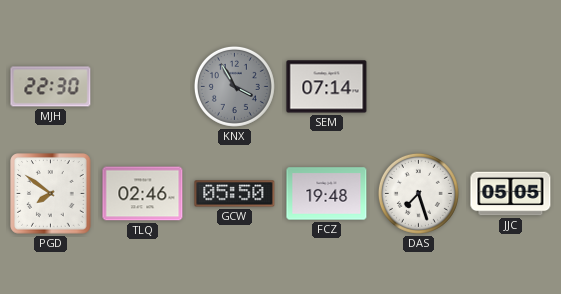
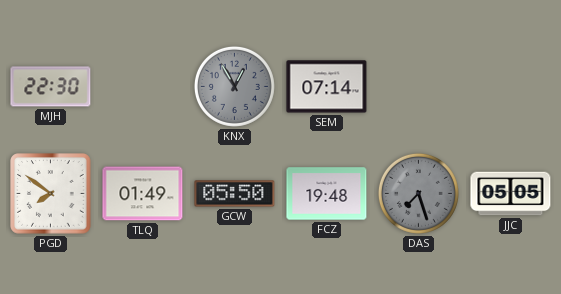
KNX: 3:55 -> 12:55
TLQ: 02:46 -> 01:49
DAS dial: white -> grey
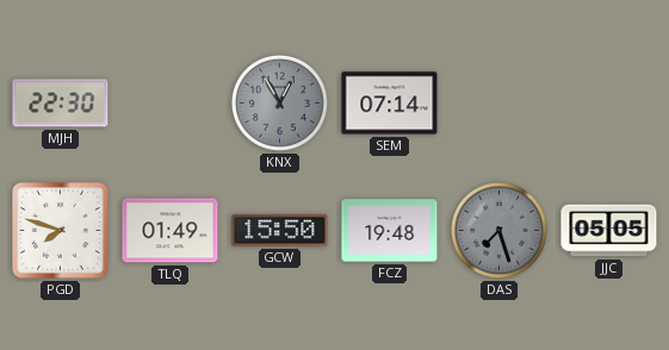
PGD: 7:51 -> 7:48
GCW: 05:50 -> 15:50
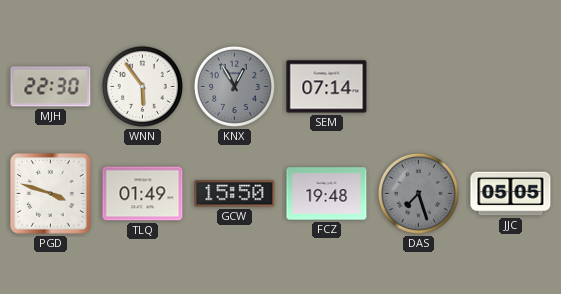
WNN: none -> 5:54
PGD: 7:48 -> 3:48
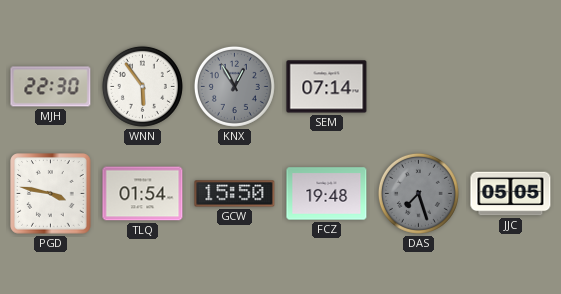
PGD: 3:48 -> 3:47
TLQ: 01:49 -> 01:54
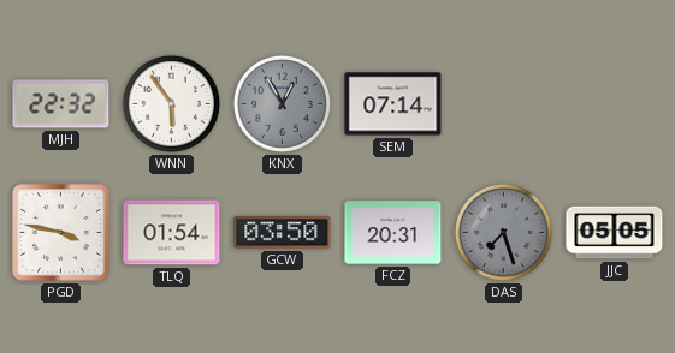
MJH: 22:30 -> 22:32
GCW: 15:50 -> 03:50
FCZ: 19:48 -> 20:31
